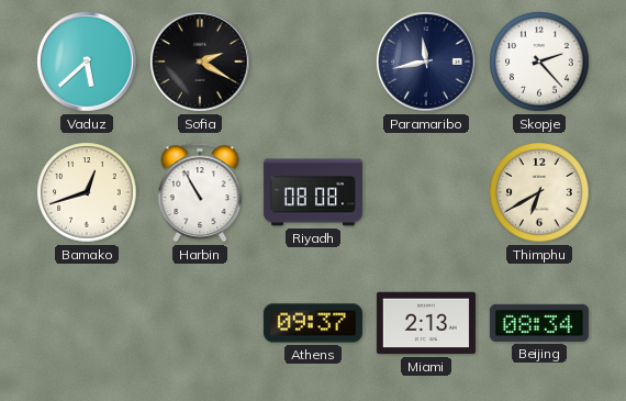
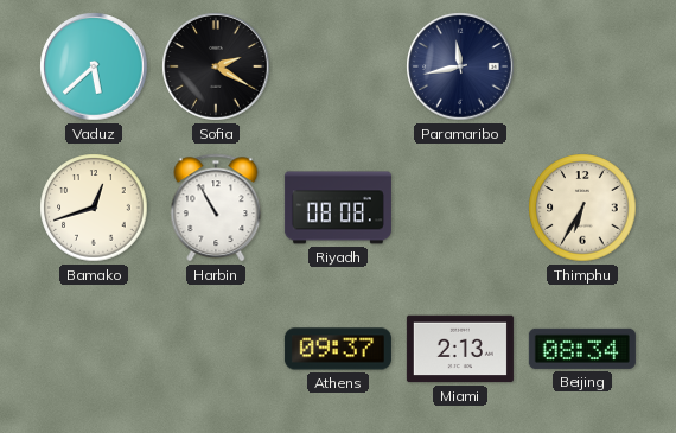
Skopje: 2:23 -> none
Thimphu: 6:40 -> 6:35
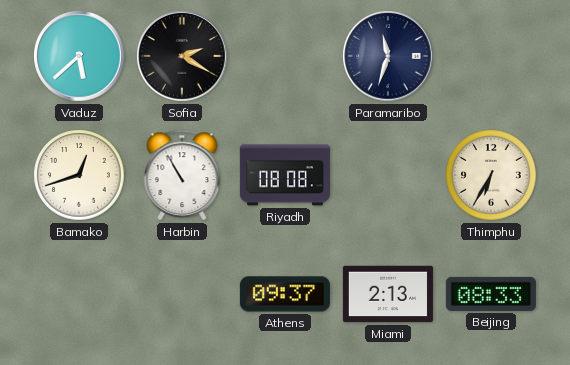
Paramaribo: 11:43 -> 11:33
Beijing: 08:34 -> 08:33
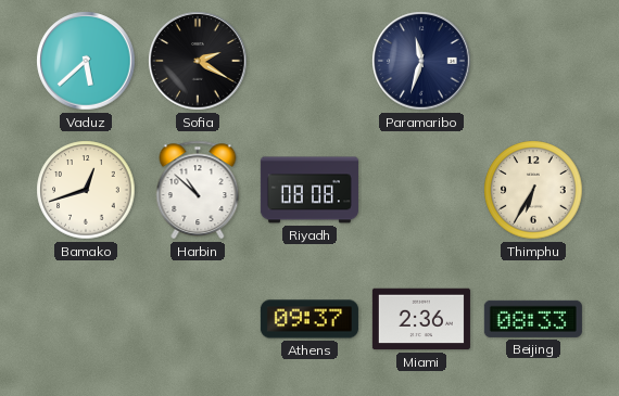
Harbin: 10:55 -> 10:52
Miami: 2:13 -> 2:36
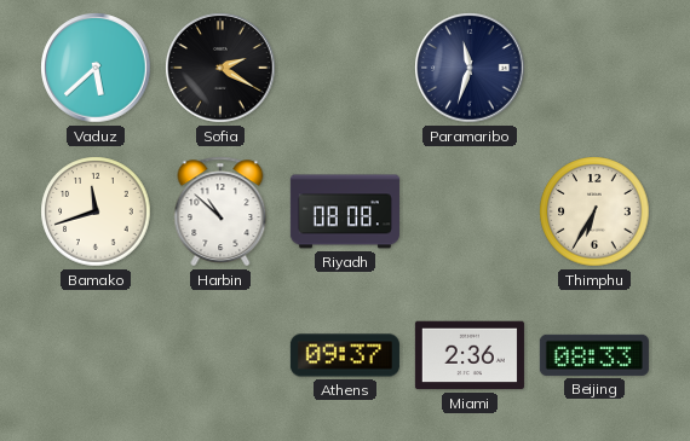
Bamako: 12:42 -> 11:42
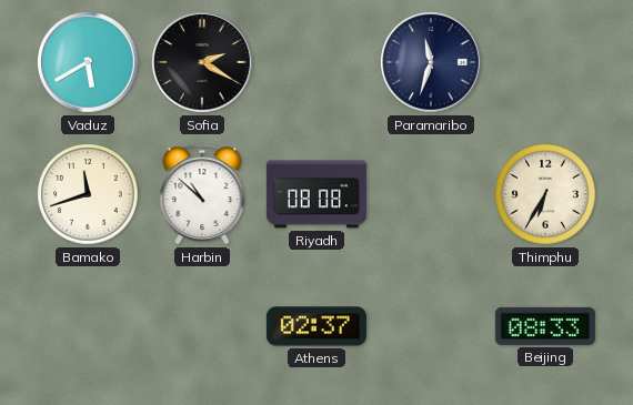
Vaduz: 5:38 -> 5:40
Athens: 09:37 -> 02:37
Miami: 2:36 -> none
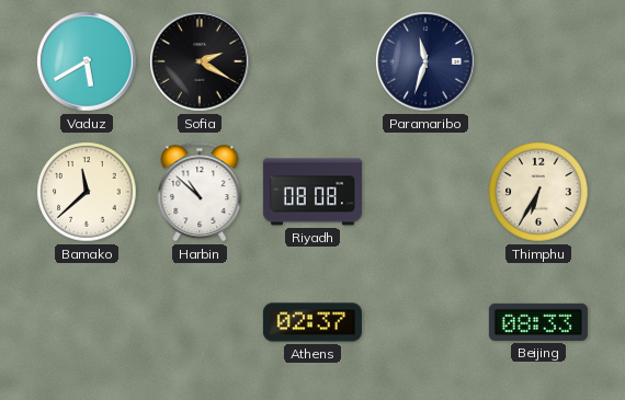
Bamako: 11:42 -> 11:38
